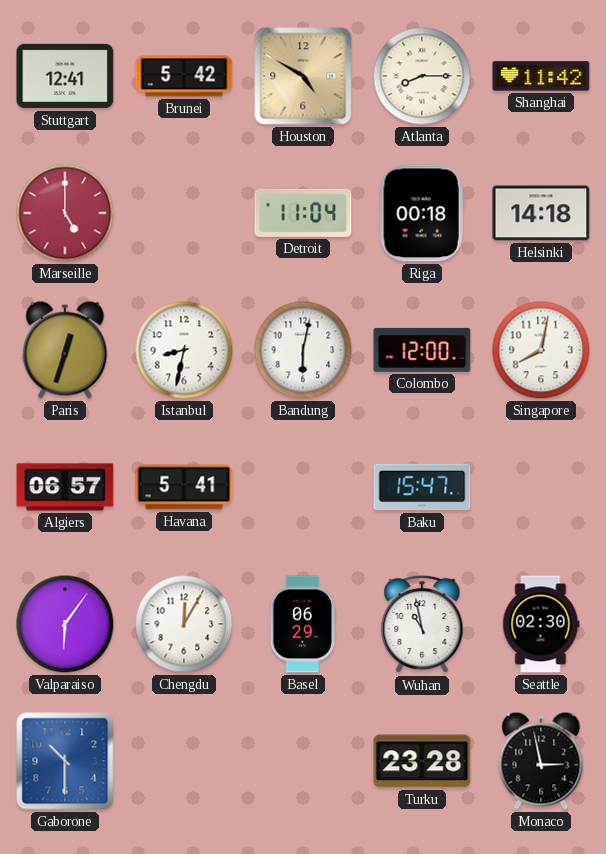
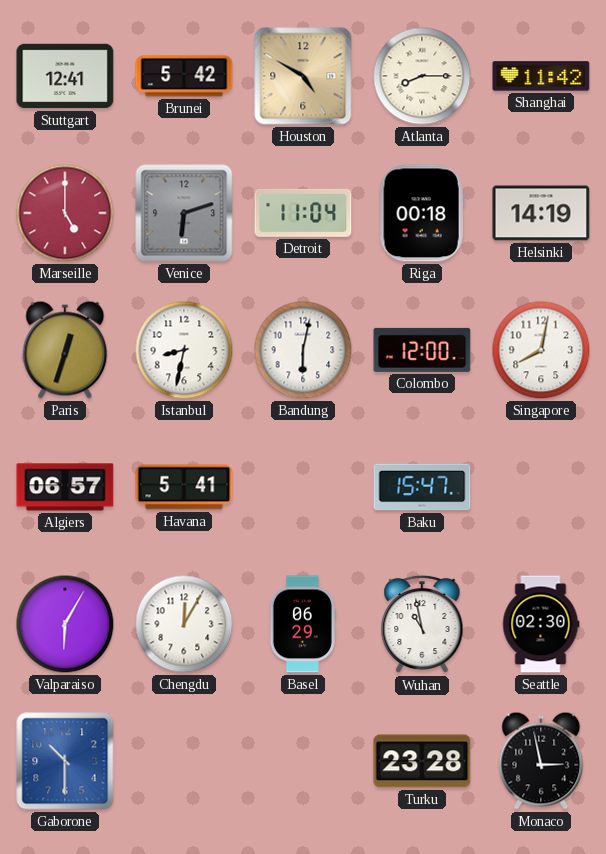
Venice: none -> 6:12
Helsinki: 14:18 -> 14:19
Valparaiso: 6:06 -> 6:05
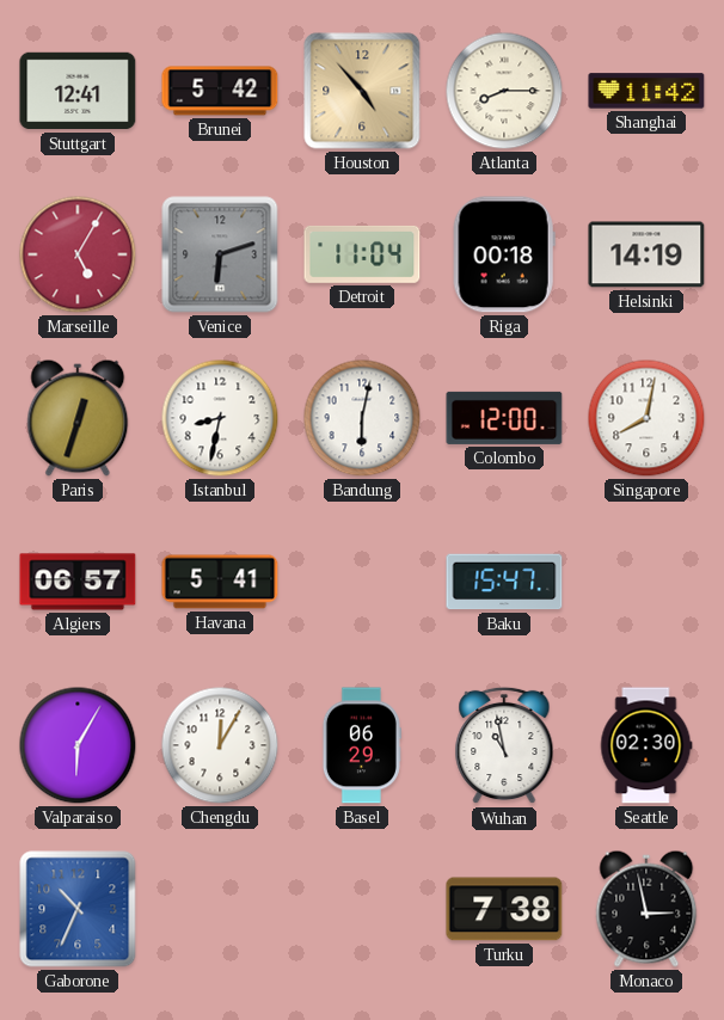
Houston: 4:50 -> 4:53
Marseille: 5:00 -> 5:05
Gaborone: 10:30 -> 10:34
Turku: 23:28 -> 7:38
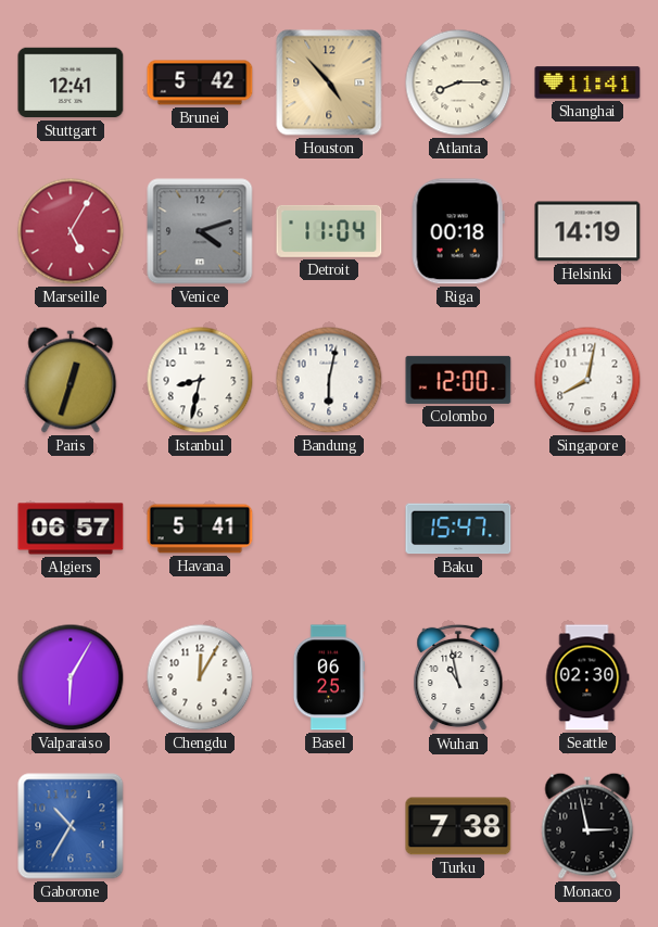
Shanghai: 11:42 -> 11:41
Venice: 6:12 -> 4:12
Basel: 06:29 -> 06:25
Gaborone: 10:34 -> 10:35
